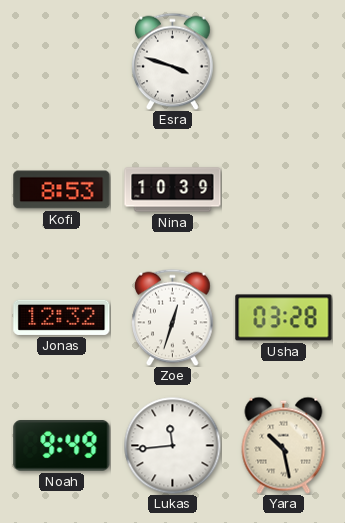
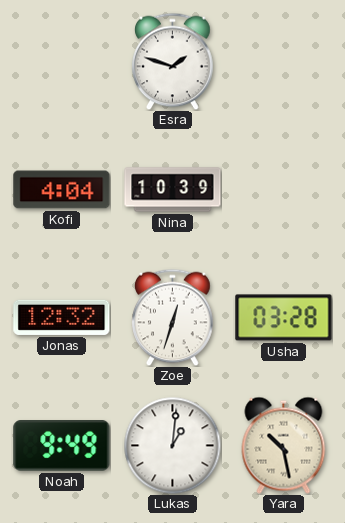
Esra: 3:48 -> 1:48
Kofi: 8:53 -> 4:04
Lukas: 11:44 -> 1:01
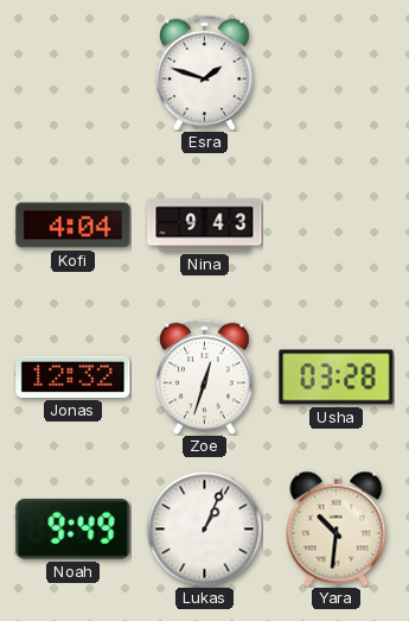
Nina: 10:39 -> 9:43
Lukas: 1:01 -> 1:04
Yara: 10:28 -> 10:31
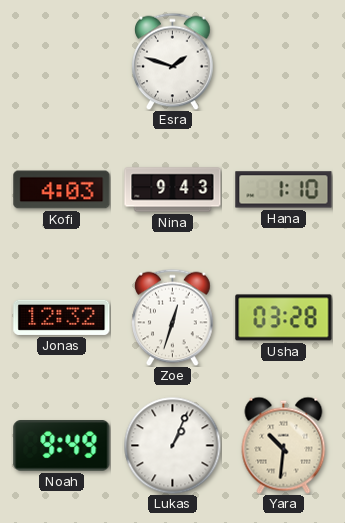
Kofi: 4:04 -> 4:03
Hana: none -> 1:10
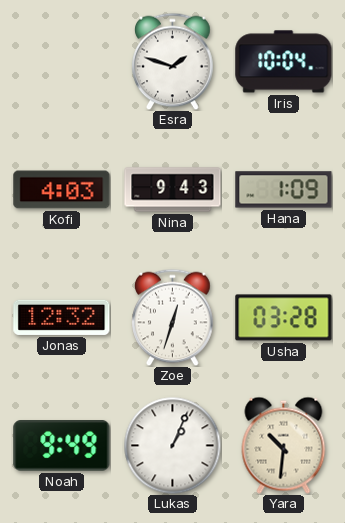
Iris: none -> 10:04
Hana: 1:10 -> 1:09
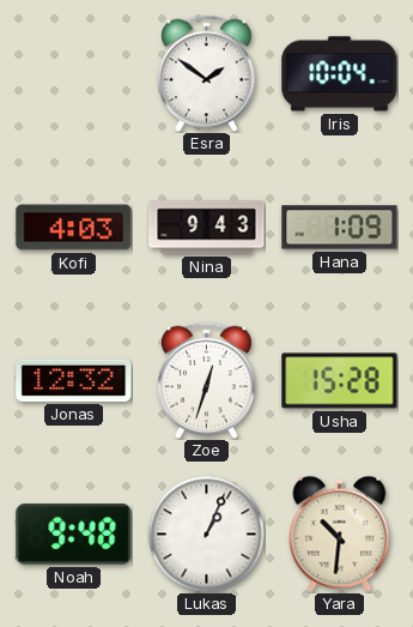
Esra: 1:48 -> 1:51
Usha: 03:28 -> 15:28
Noah: 9:49 -> 9:48
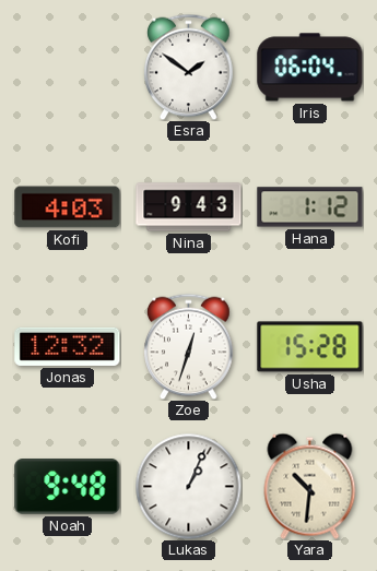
Iris: 10:04 -> 06:04
Hana: 1:09 -> 1:12
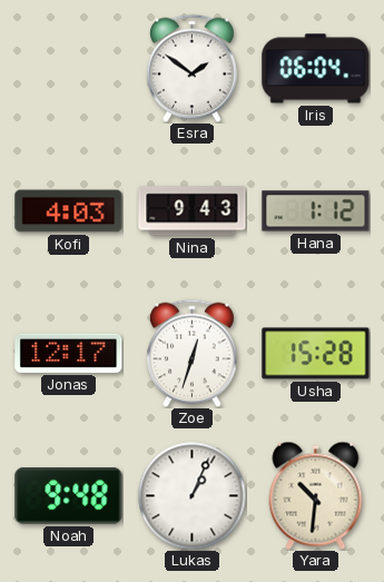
Jonas: 12:32 -> 12:17
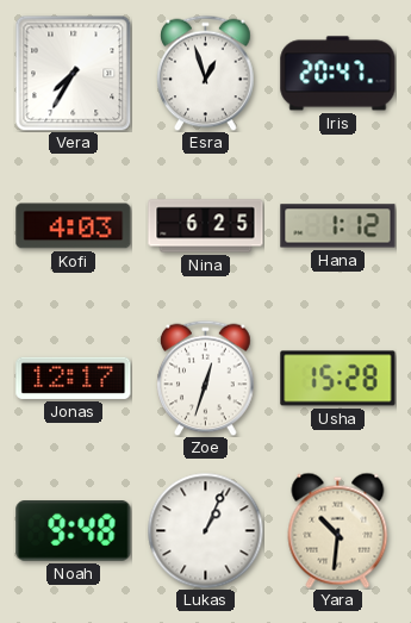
Vera: none -> 7:35
Esra: 1:51 -> 12:57
Iris: 06:04 -> 20:47
Nina: 9:43 -> 6:25
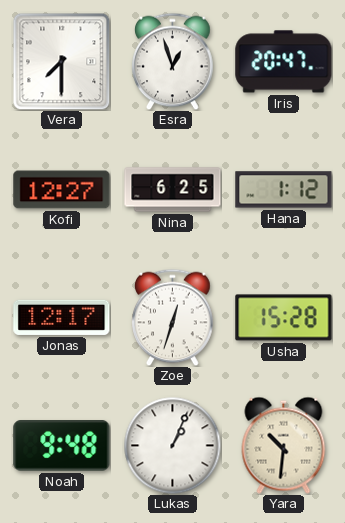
Vera: 7:35 -> 7:30
Kofi: 4:03 -> 12:27
